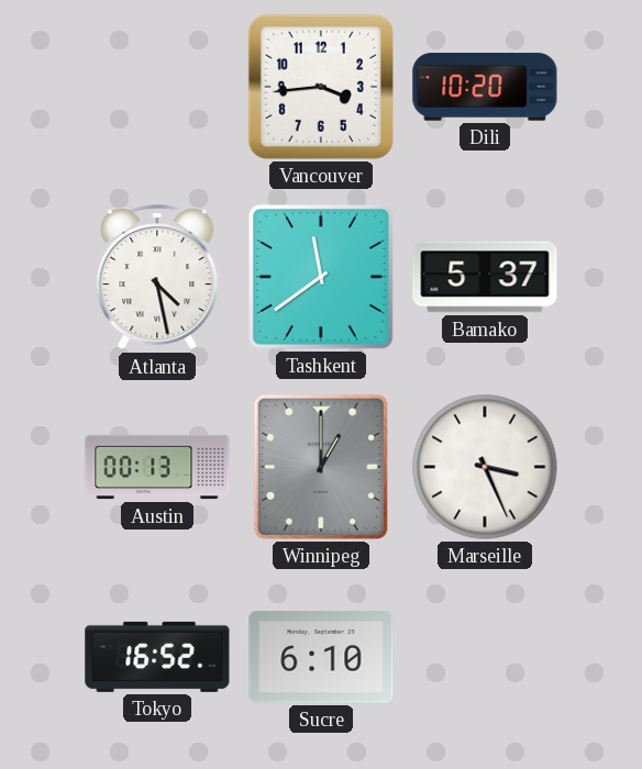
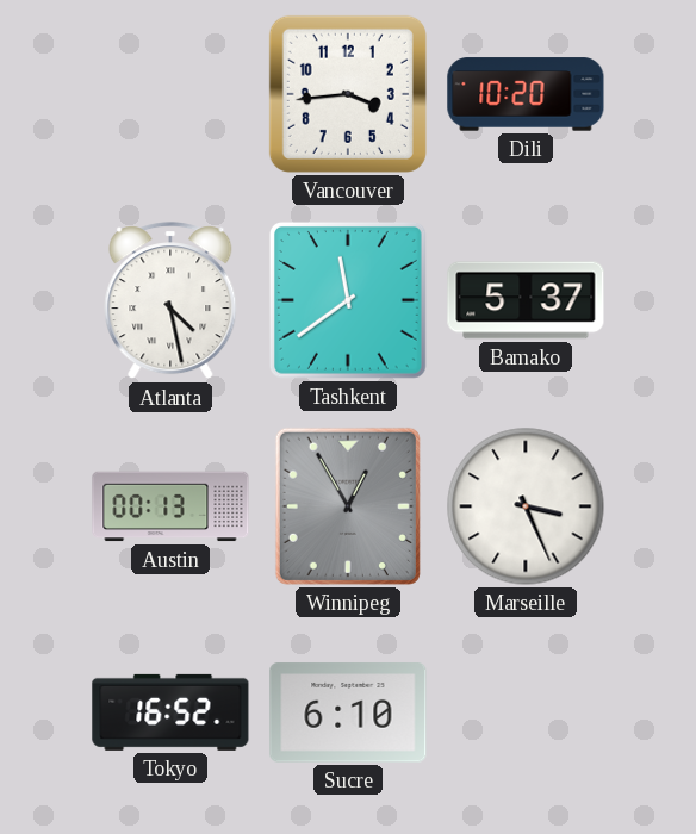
Winnipeg: 1:00 -> 12:55
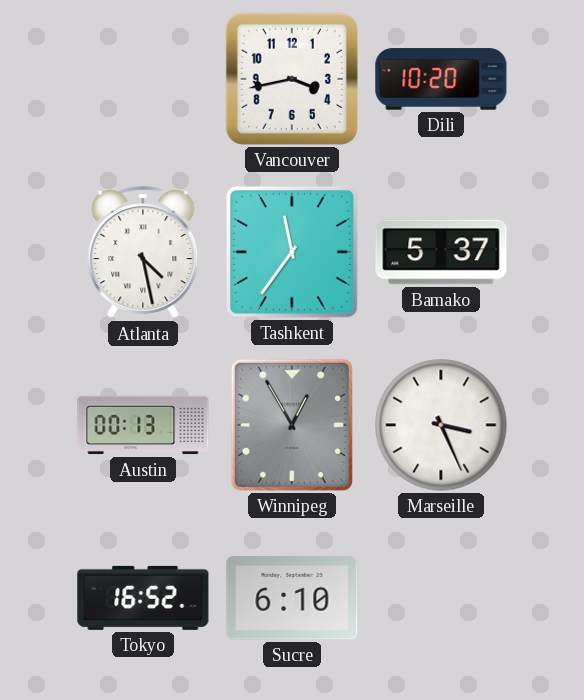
Vancouver: 3:44 -> 3:43
Tashkent: 11:39 -> 11:36
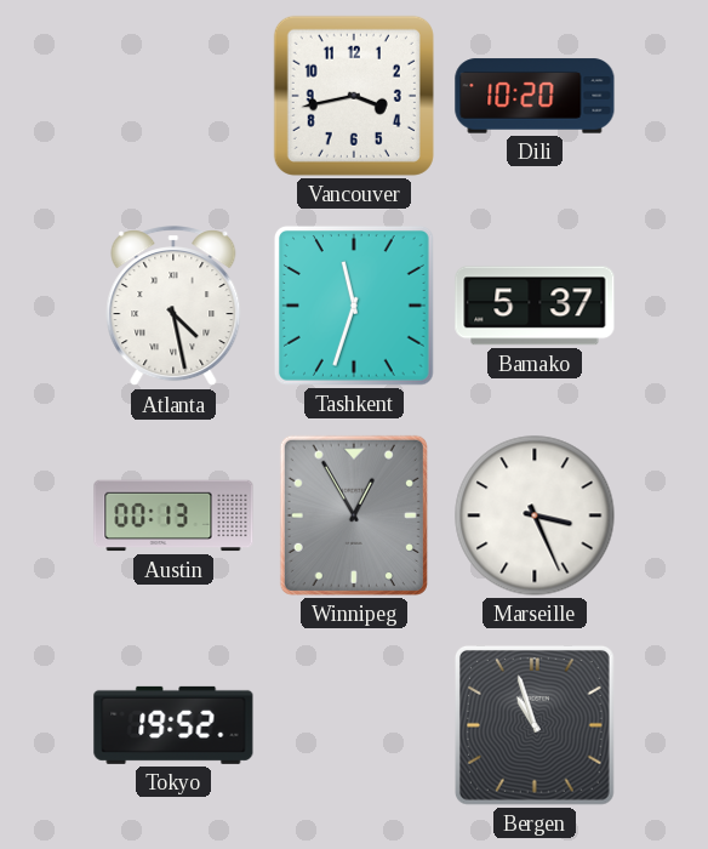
Tashkent: 11:36 -> 11:33
Tokyo: 16:52 -> 19:52
Sucre: 6:10 -> none
Bergen: none -> 10:57
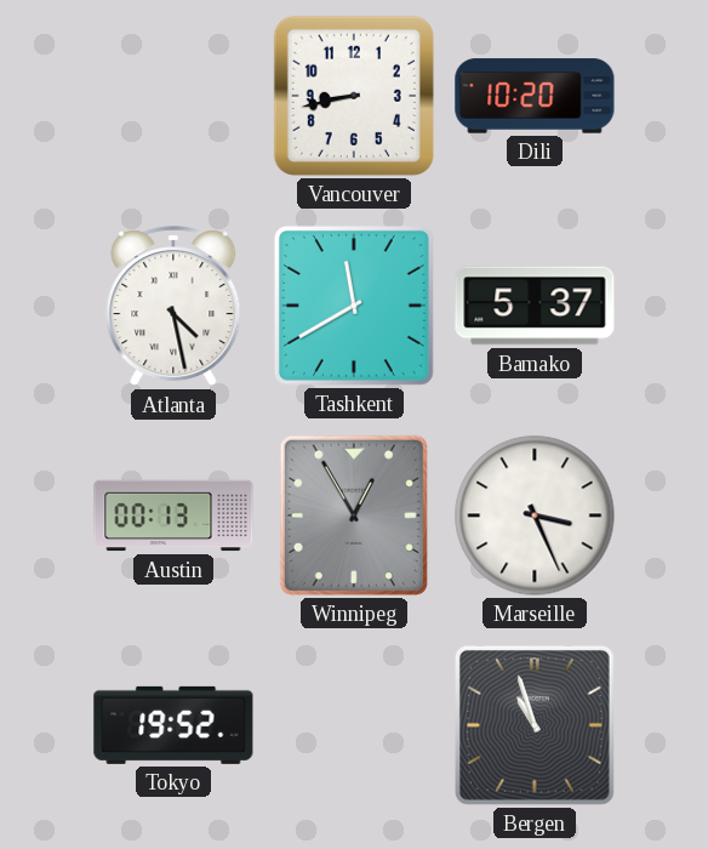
Vancouver: 3:43 -> 8:43
Tashkent: 11:33 -> 11:40
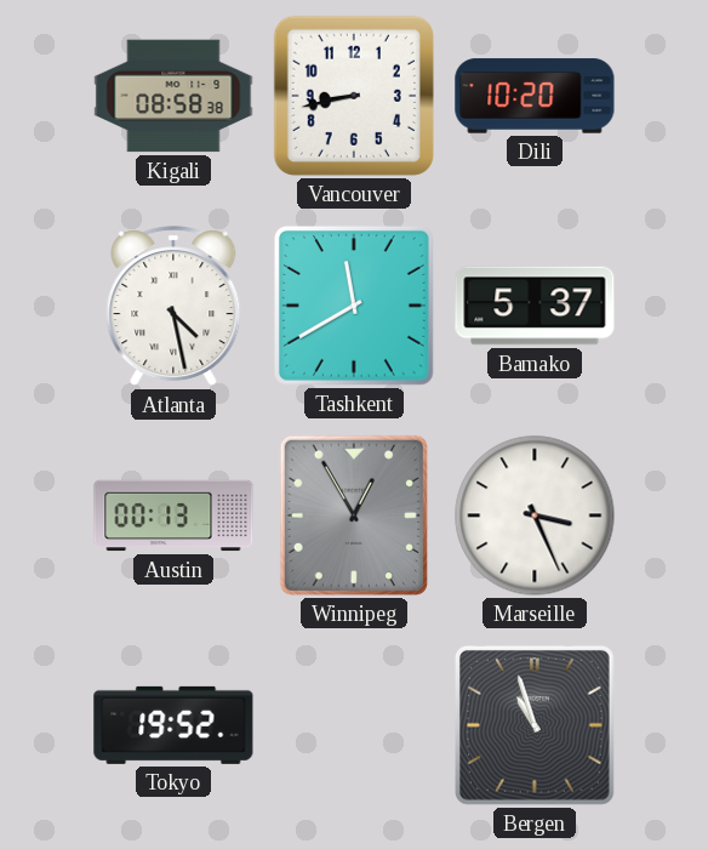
Kigali: none -> 08:58
